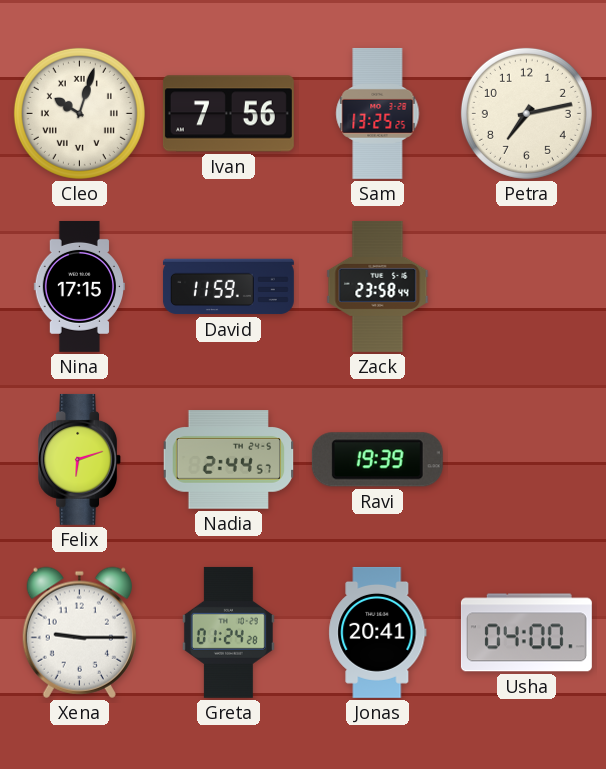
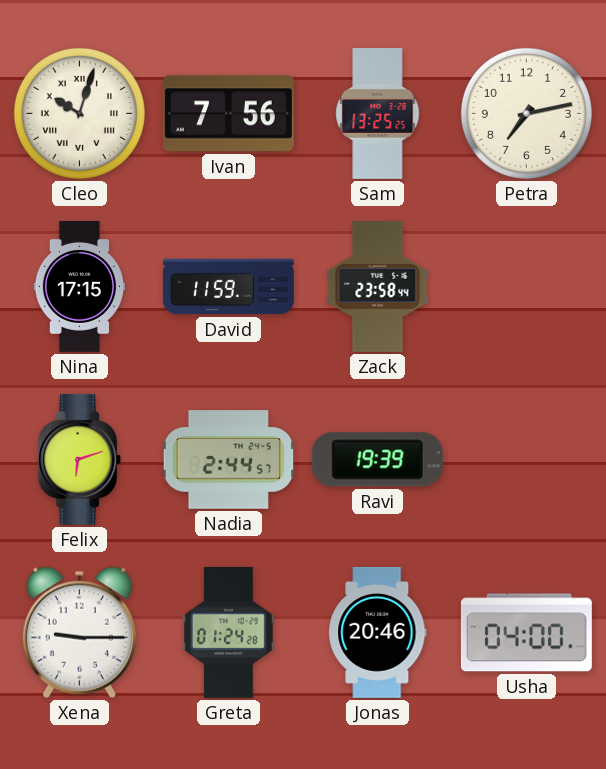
Jonas: 20:41 -> 20:46
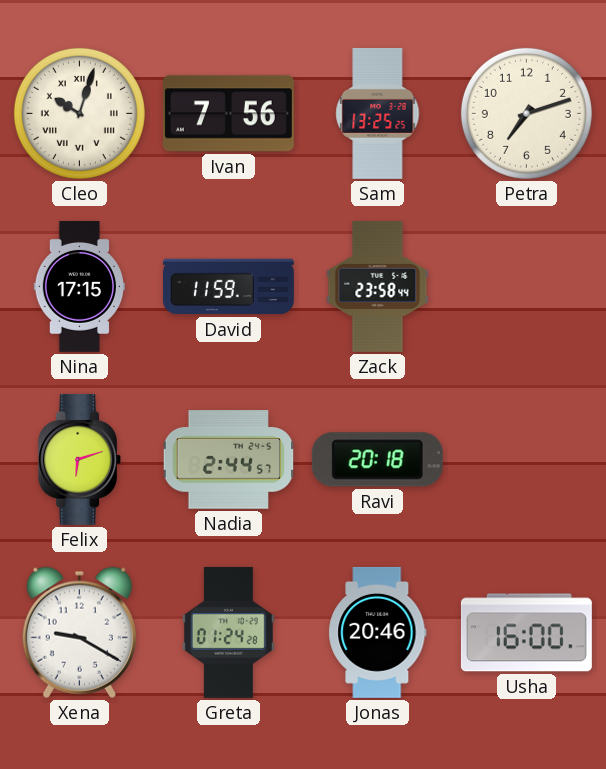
Petra: 7:13 -> 7:12
Ravi: 19:39 -> 20:18
Xena: 9:15 -> 9:20
Usha: 04:00 -> 16:00
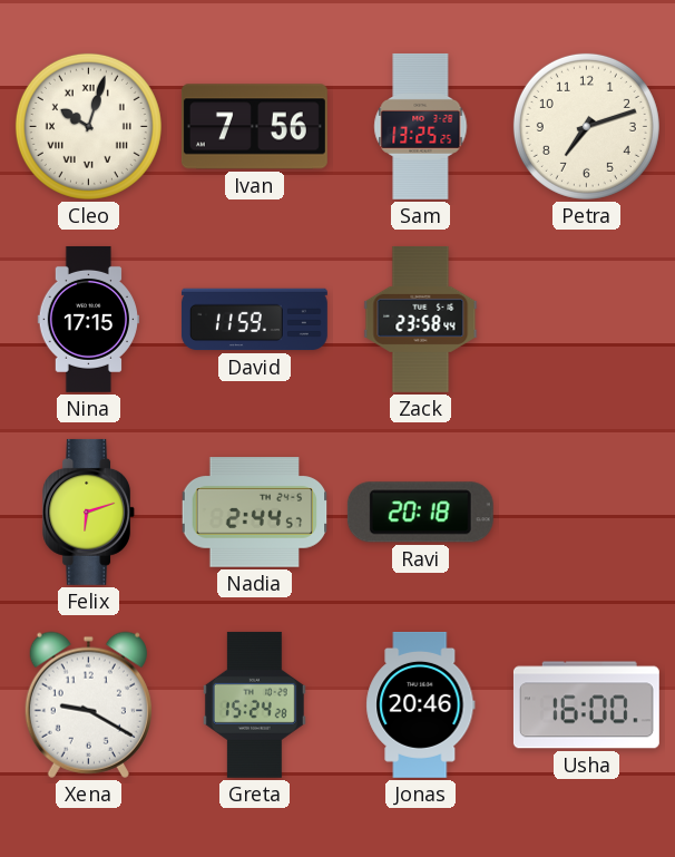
Greta: 01:24 -> 15:24
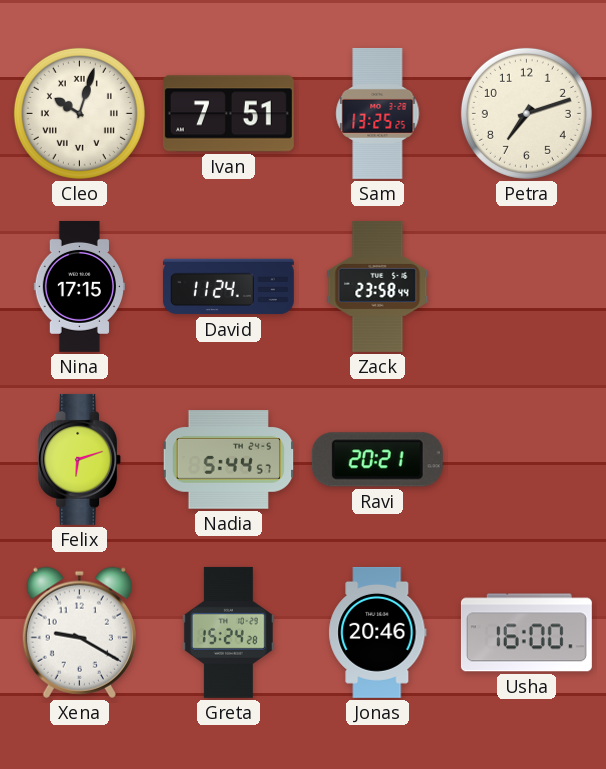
Ivan: 7:56 -> 7:51
David: 11:59 -> 11:24
Nadia: 2:44 -> 5:44
Ravi: 20:18 -> 20:21
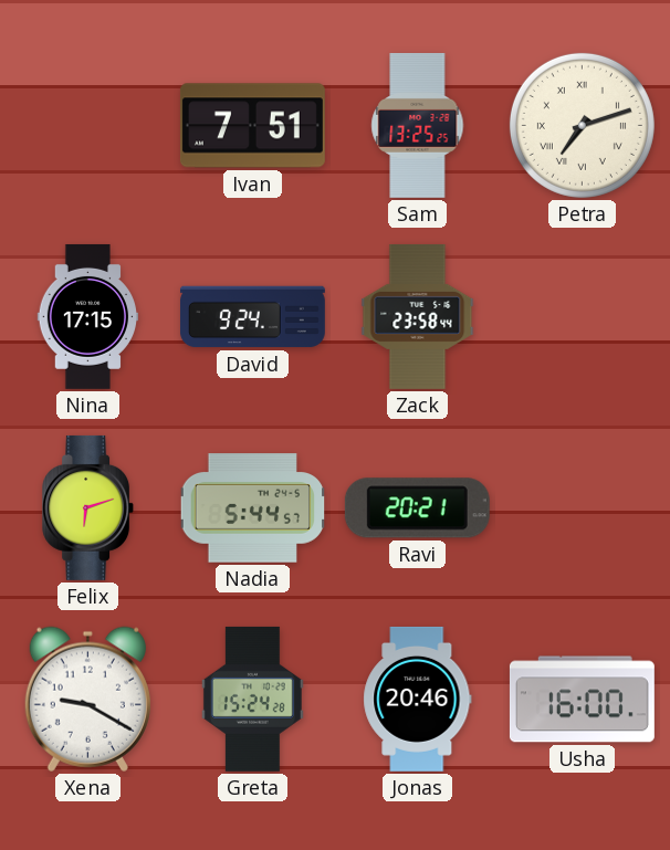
Cleo: 10:03 -> none
Petra numerals: Arabic -> Roman
David: 11:24 -> 9:24
